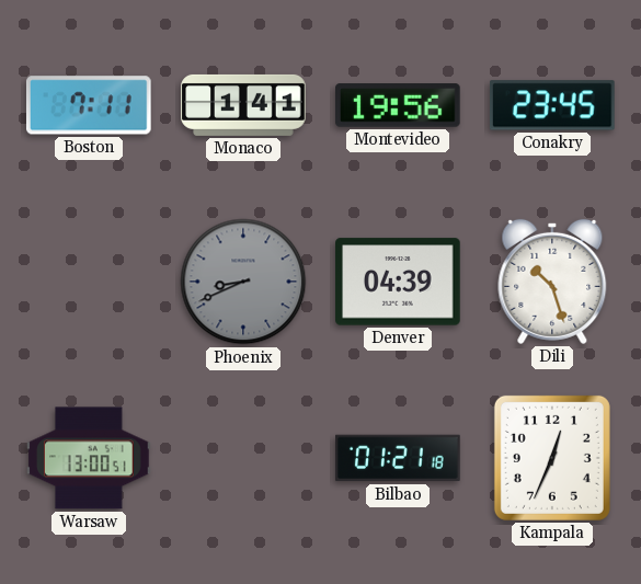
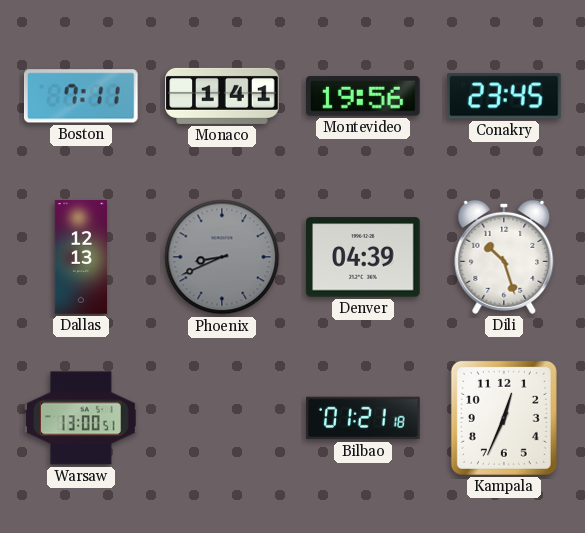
Dallas: none -> 12:13
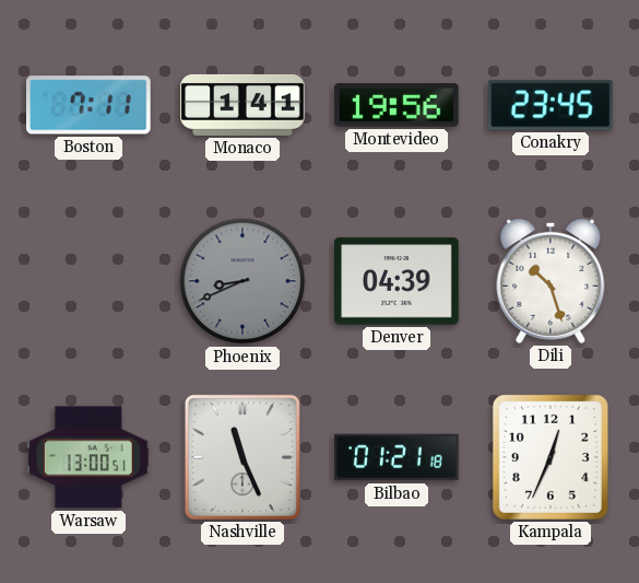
Dallas: 12:13 -> none
Nashville: none -> 11:26
